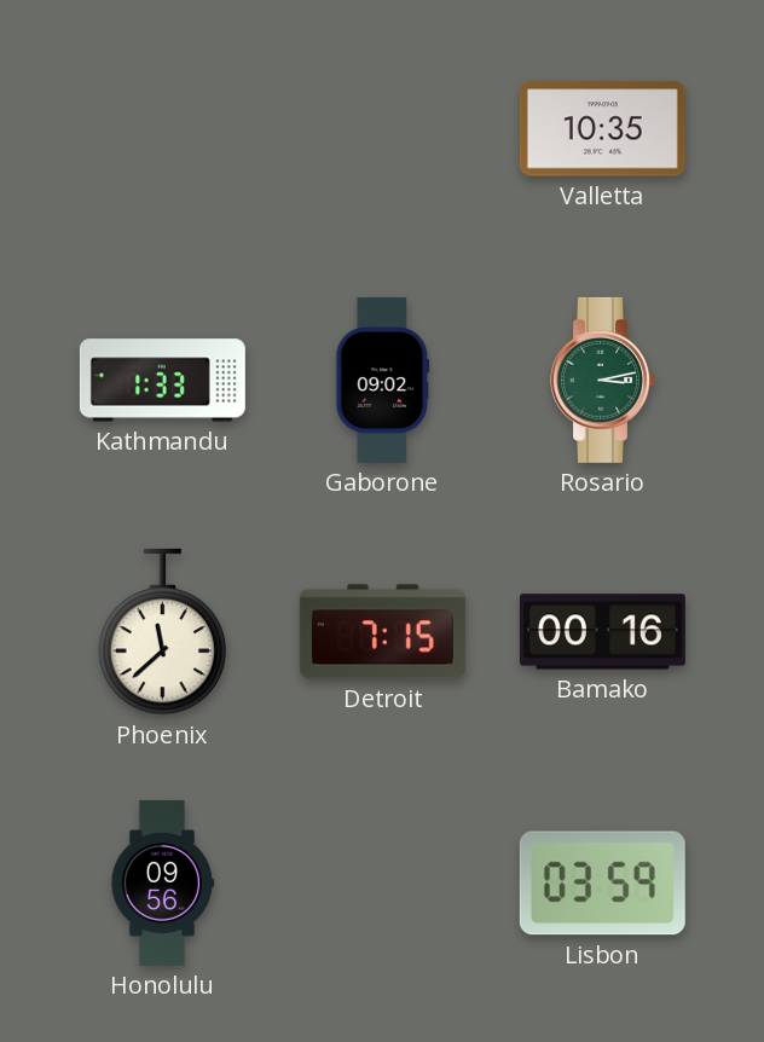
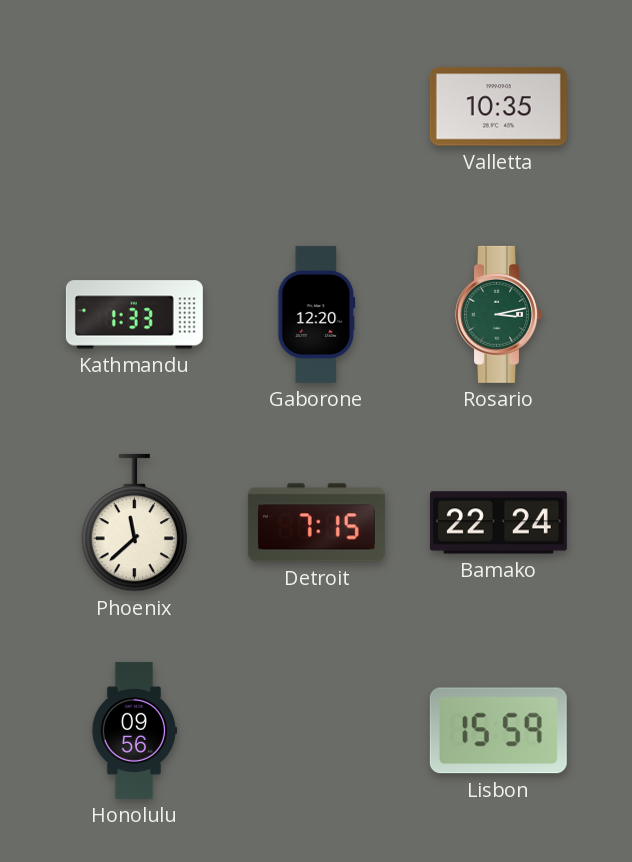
Gaborone: 09:02 -> 12:20
Bamako: 00:16 -> 22:24
Lisbon: 03:59 -> 15:59
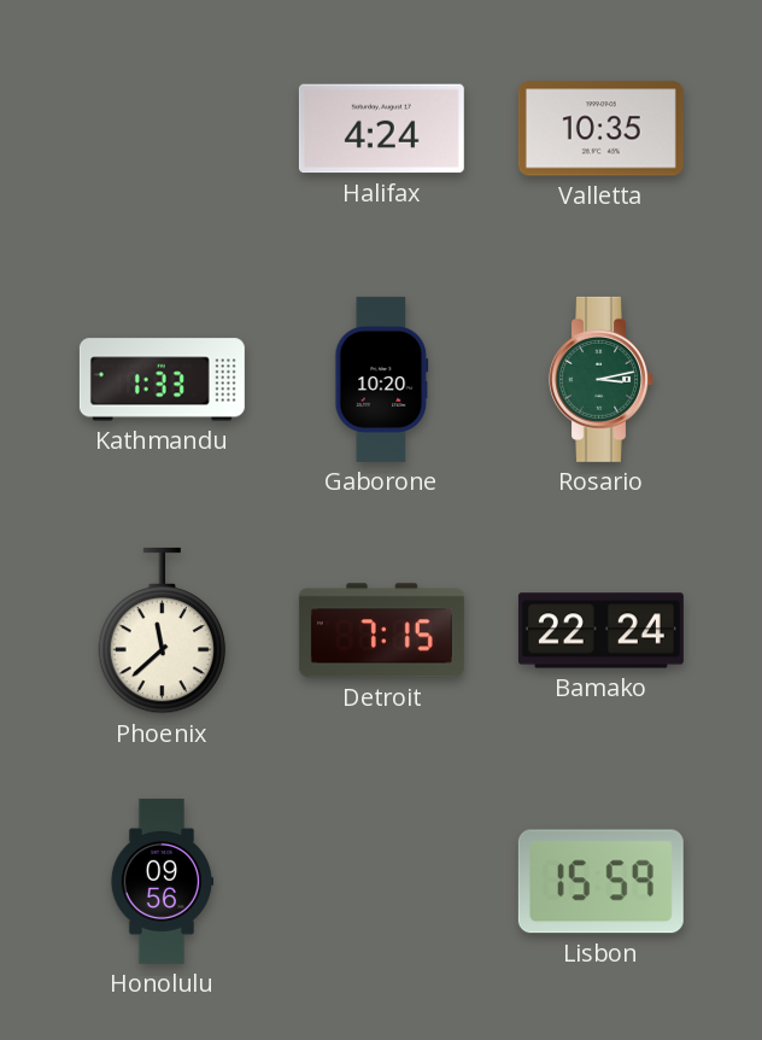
Halifax: none -> 4:24
Gaborone: 12:20 -> 10:20
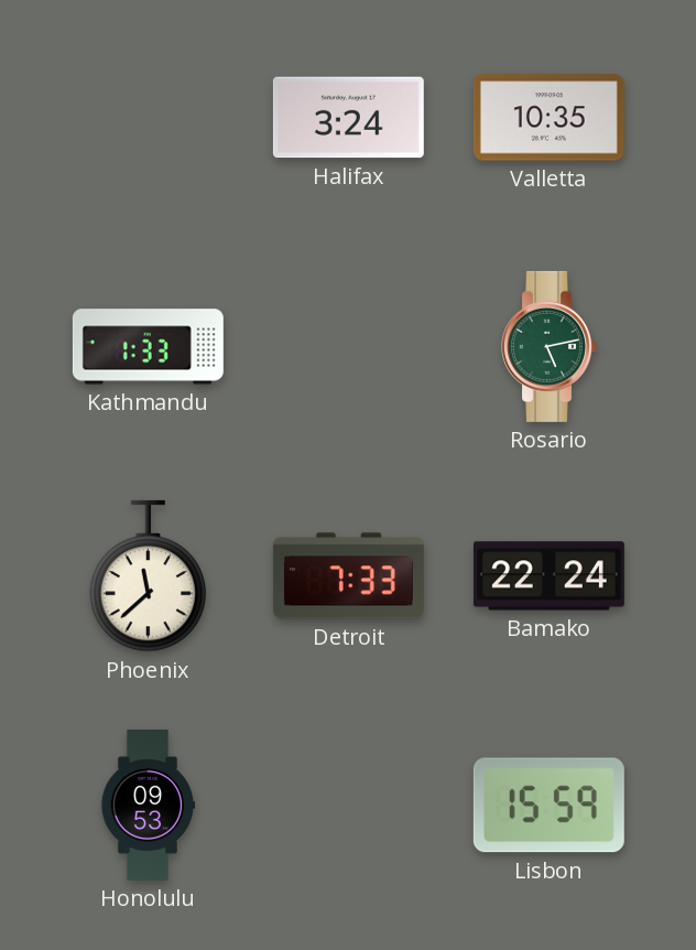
Halifax: 4:24 -> 3:24
Gaborone: 10:20 -> none
Rosario: 3:13 -> 5:13
Detroit: 7:15 -> 7:33
Honolulu: 09:56 -> 09:53
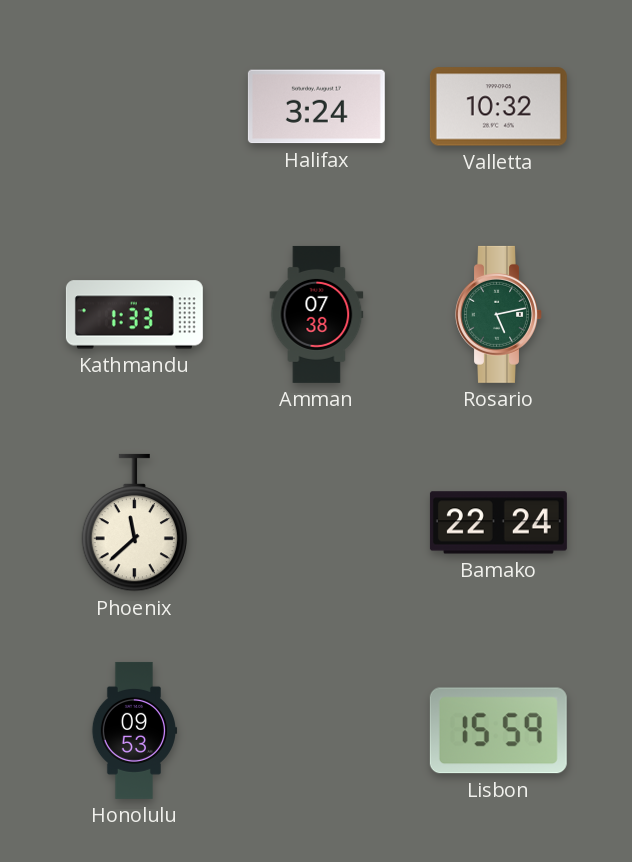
Valletta: 10:35 -> 10:32
Amman: none -> 07:38
Detroit: 7:33 -> none
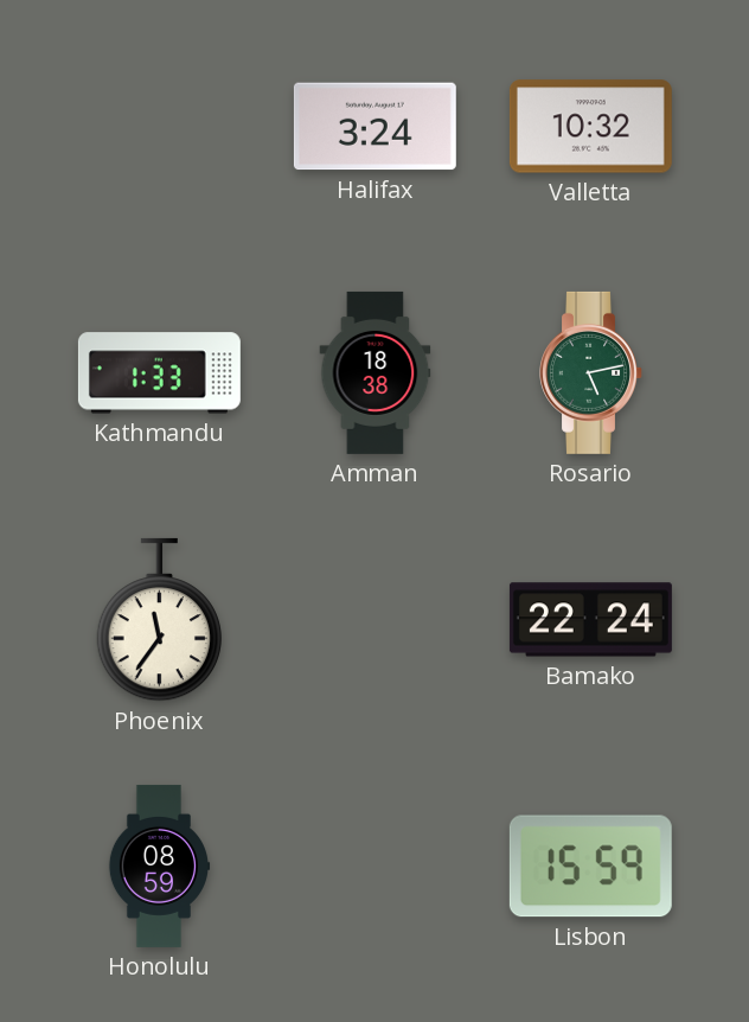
Amman: 07:38 -> 18:38
Phoenix: 11:38 -> 11:36
Honolulu: 09:53 -> 08:59
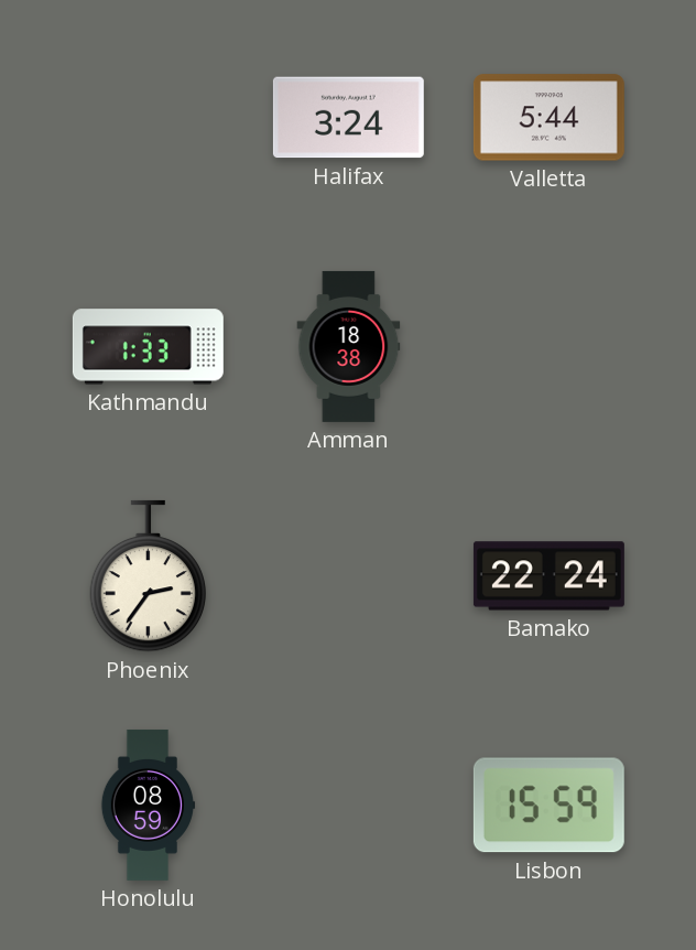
Valletta: 10:32 -> 5:44
Rosario: 5:13 -> none
Phoenix: 11:36 -> 2:36
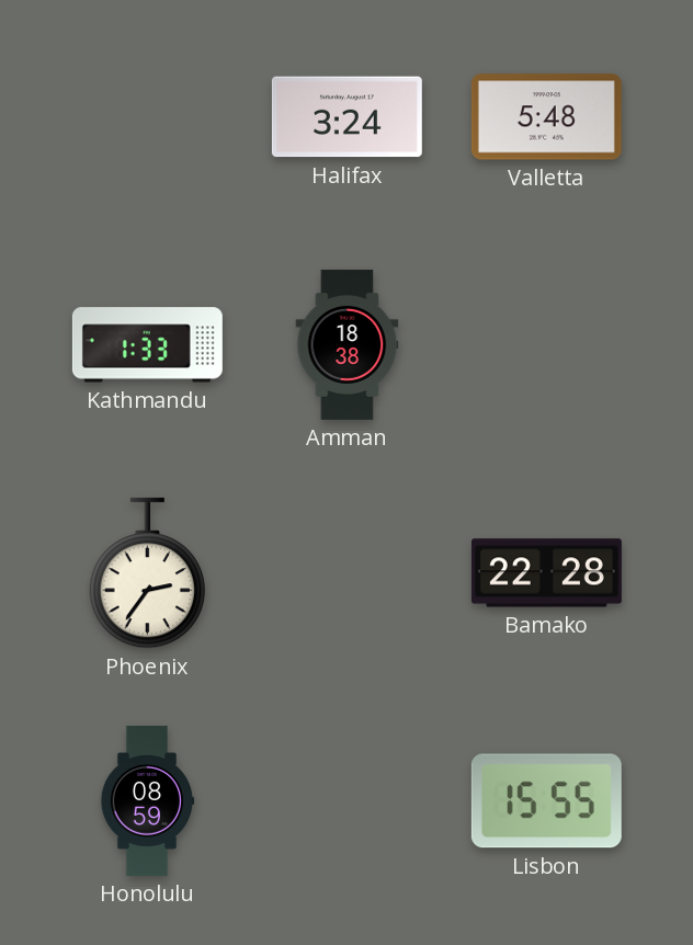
Valletta: 5:44 -> 5:48
Bamako: 22:24 -> 22:28
Lisbon: 15:59 -> 15:55
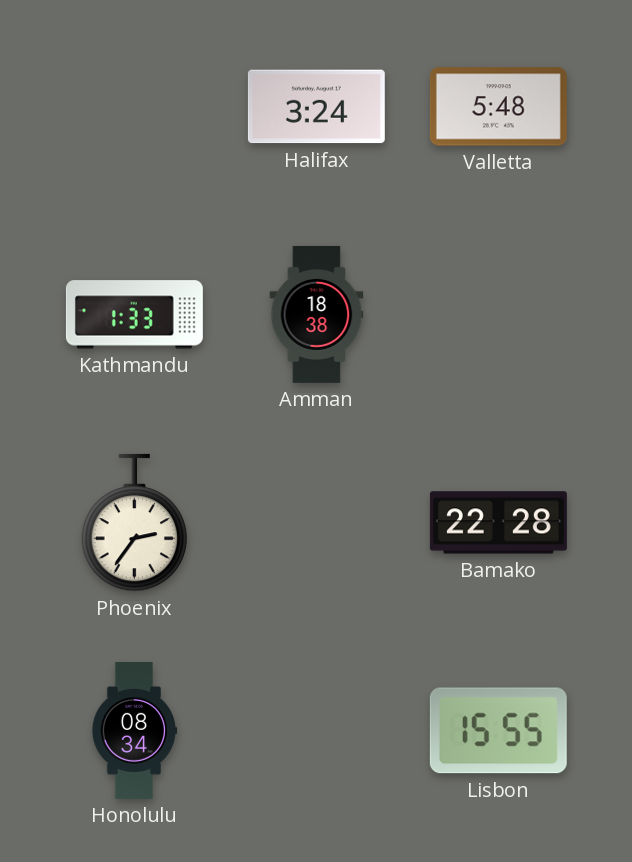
Honolulu: 08:59 -> 08:34
